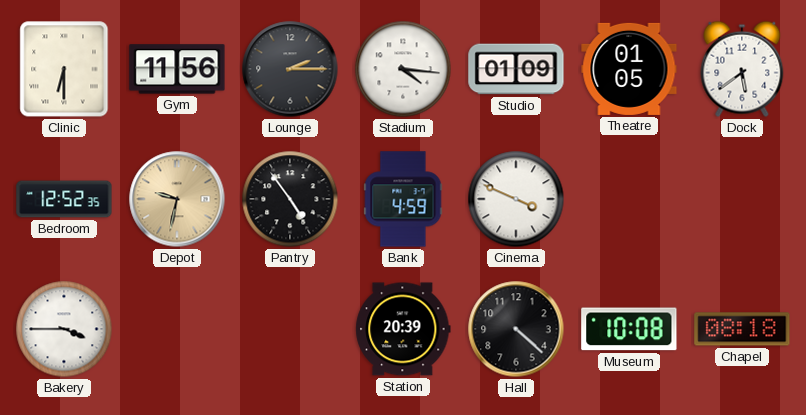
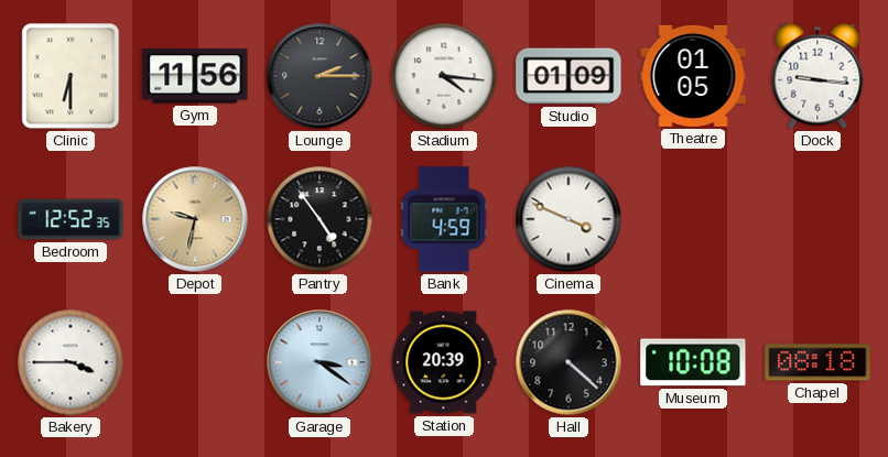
Dock: 5:39 -> 9:16
Garage: none -> 3:21
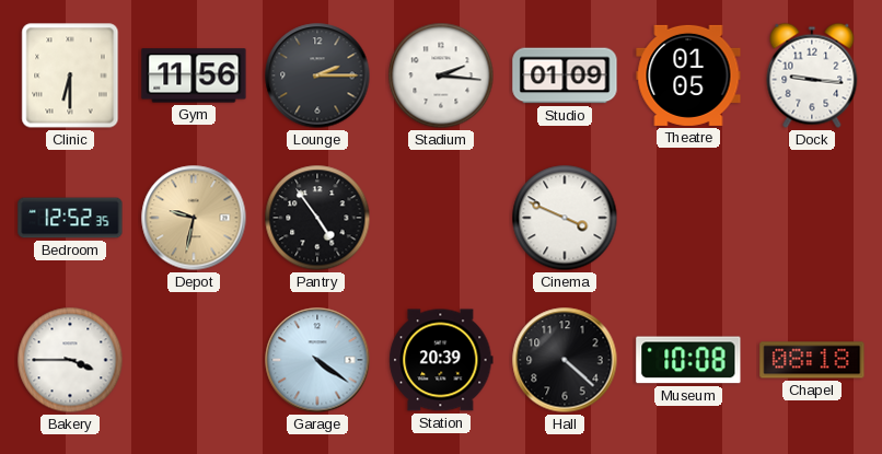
Stadium: 4:16 -> 2:16
Bank: 4:59 -> none
Garage: 3:21 -> 4:21
